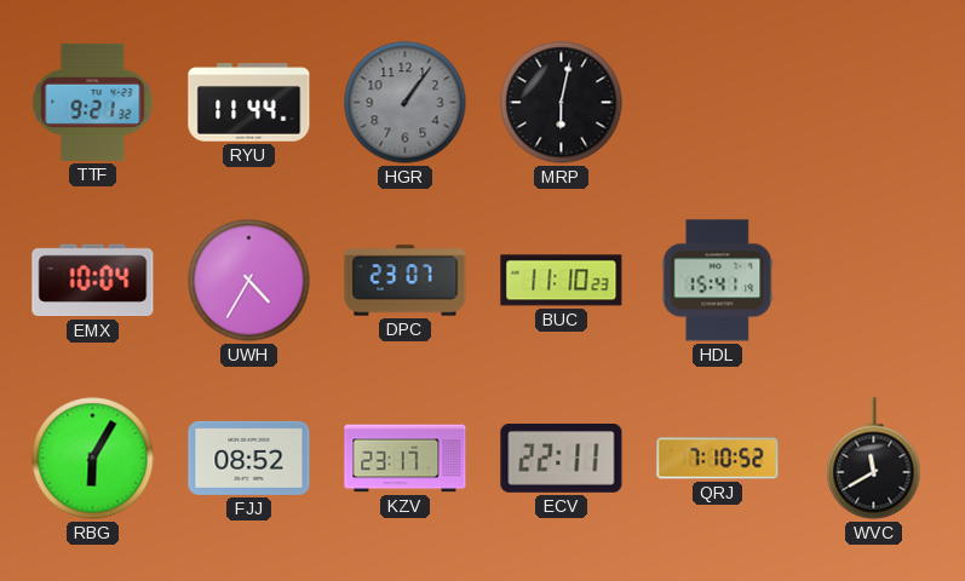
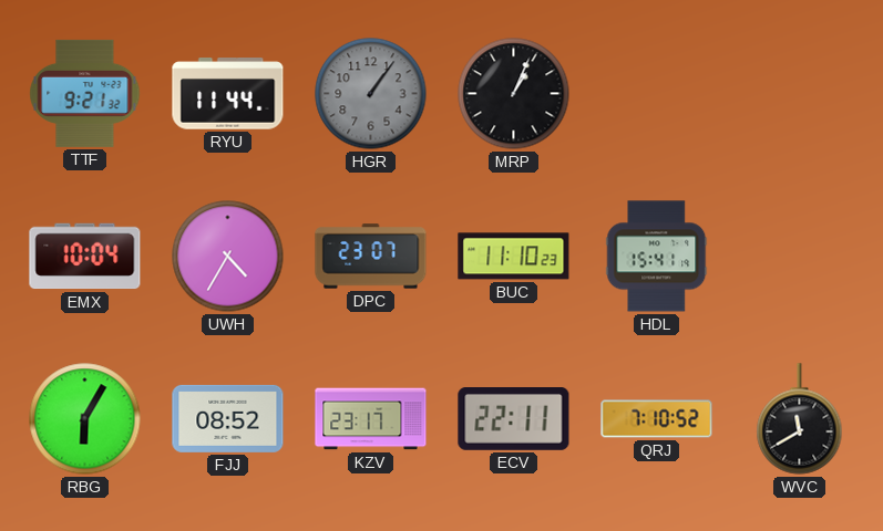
MRP: 6:02 -> 1:04
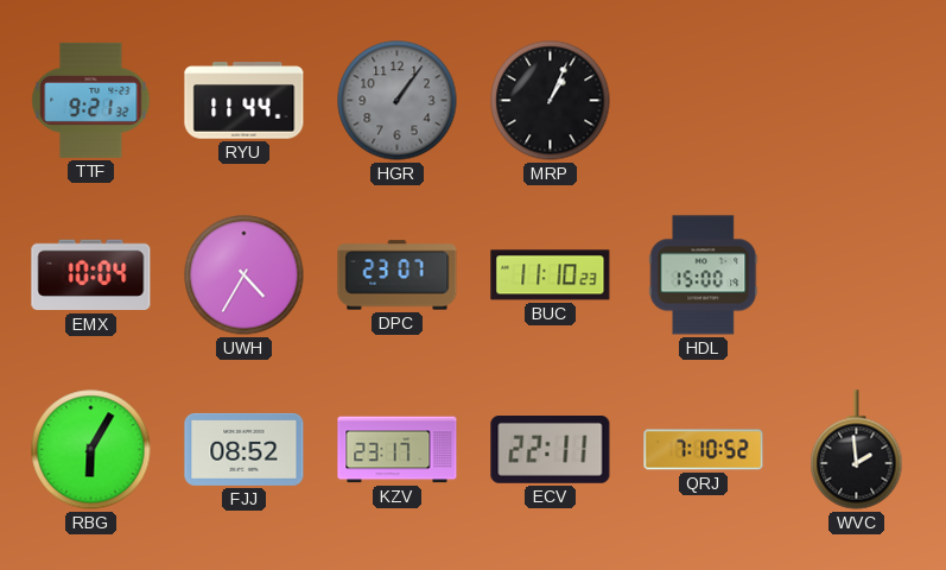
HDL: 15:41 -> 15:00
WVC: 11:40 -> 1:59
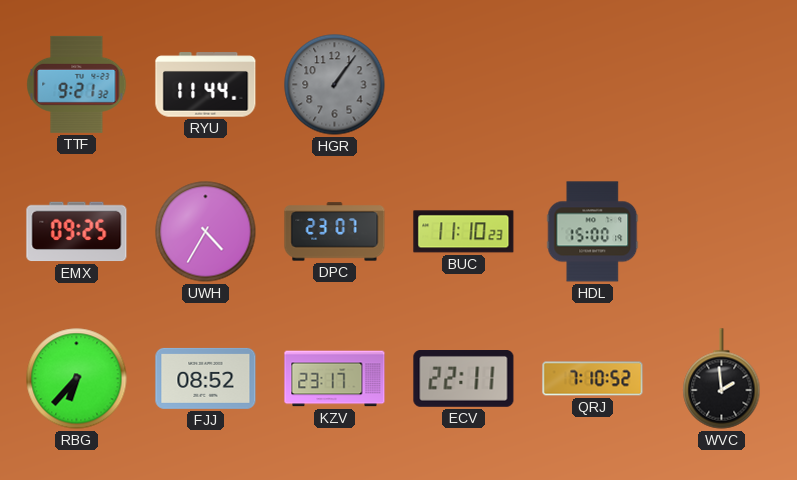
MRP: 1:04 -> none
EMX: 10:04 -> 09:25
RBG: 6:05 -> 6:37
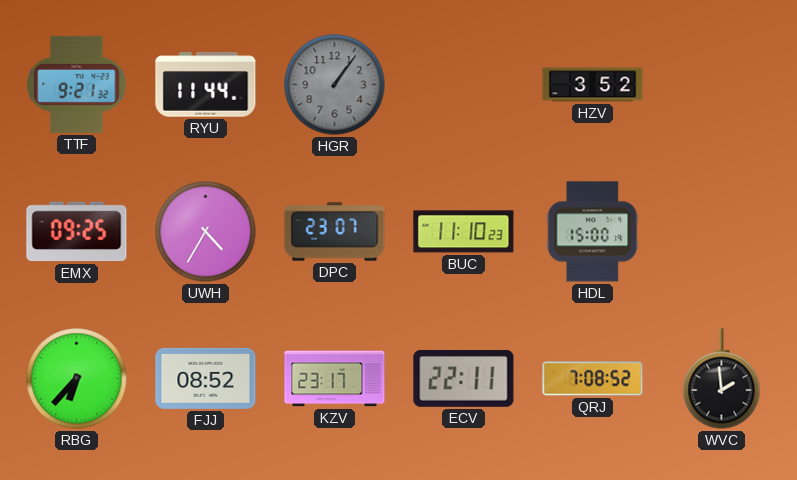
HZV: none -> 3:52
QRJ: 7:10 -> 7:08
